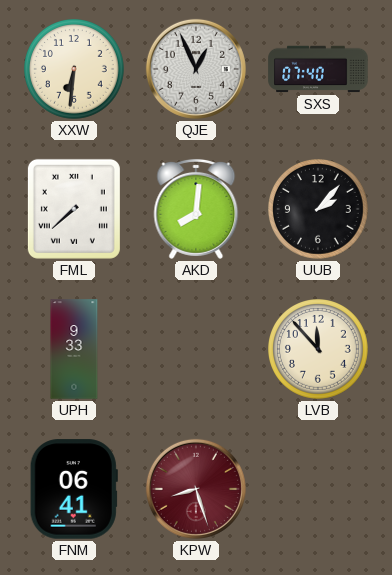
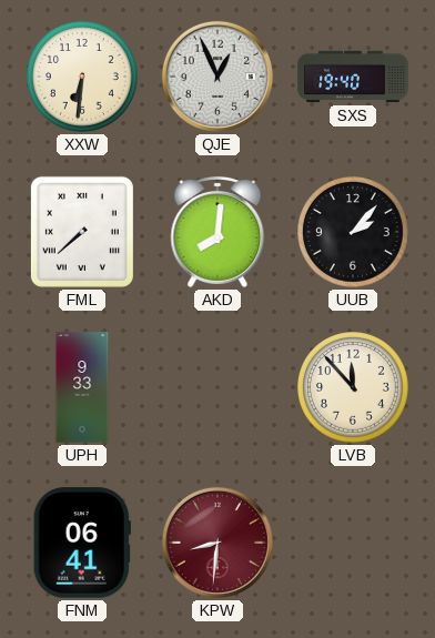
SXS: 07:40 -> 19:40
KPW: 8:27 -> 8:31
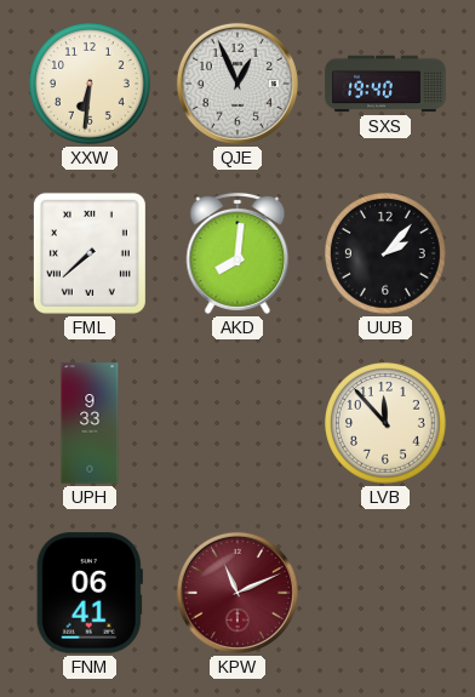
KPW: 8:31 -> 11:11
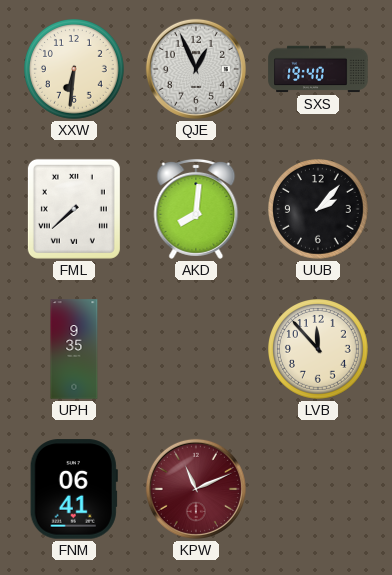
UPH: 9:33 -> 9:35
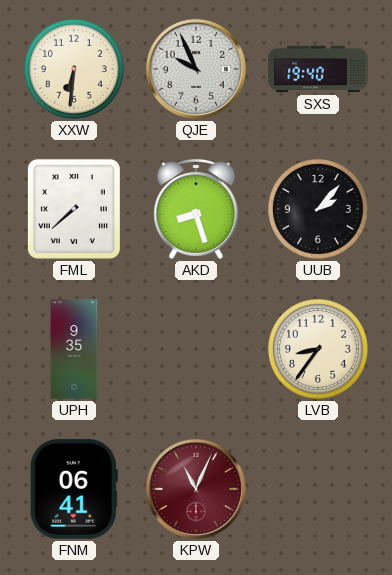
QJE: 12:56 -> 9:56
AKD: 8:01 -> 8:27
LVB: 11:53 -> 8:36
KPW: 11:11 -> 11:04
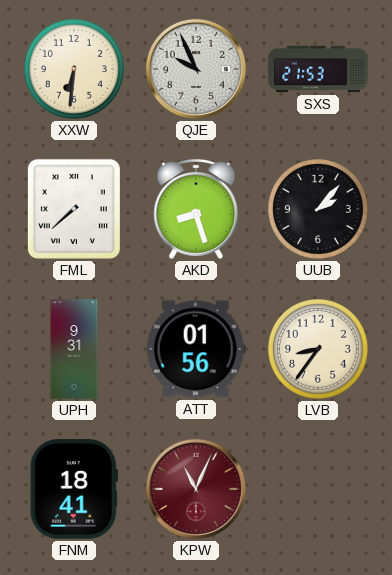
SXS: 19:40 -> 21:53
UPH: 9:35 -> 9:31
ATT: none -> 01:56
FNM: 06:41 -> 18:41
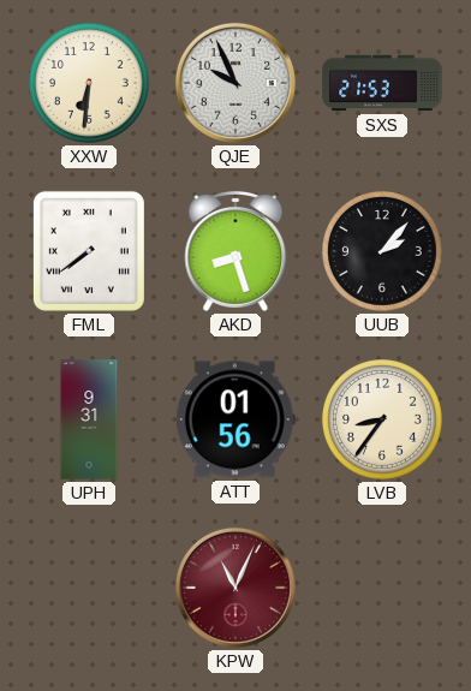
FML: 7:38 -> 7:39
FNM: 18:41 -> none
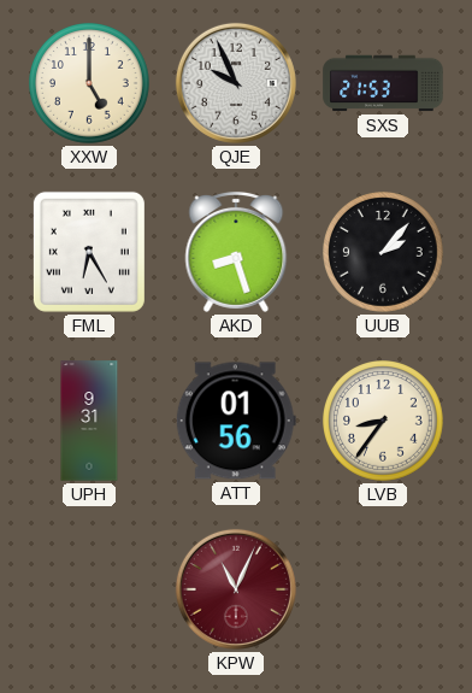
XXW: 6:31 -> 5:00
FML: 7:39 -> 6:25
